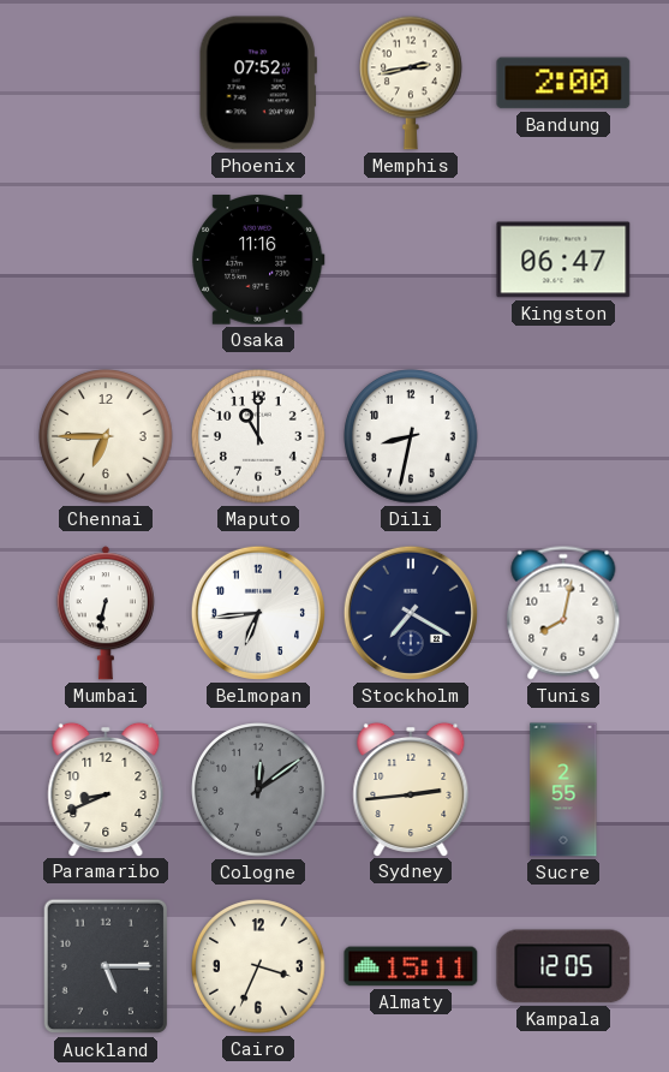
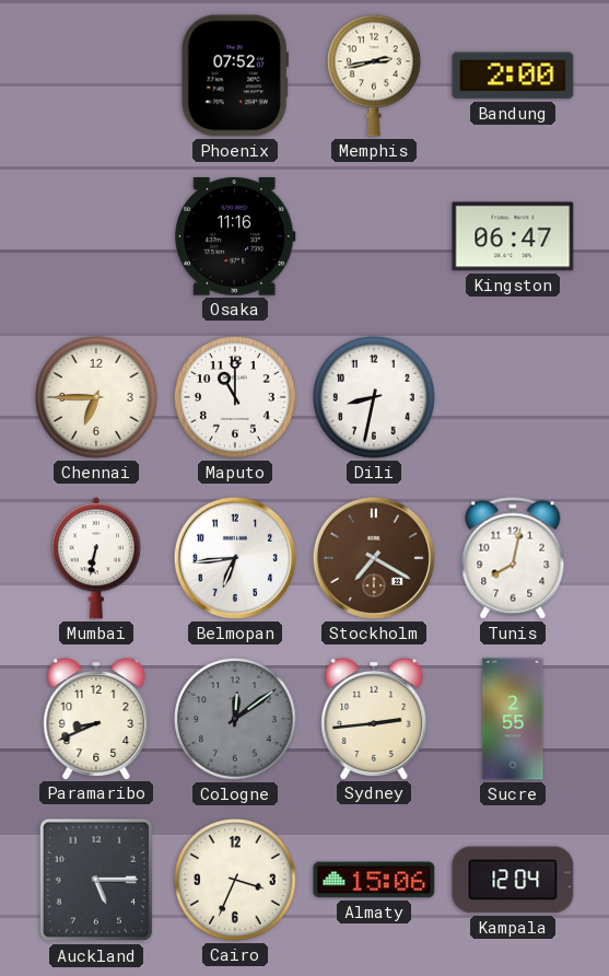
Stockholm dial: navy -> brown
Almaty: 15:11 -> 15:06
Kampala: 12:05 -> 12:04
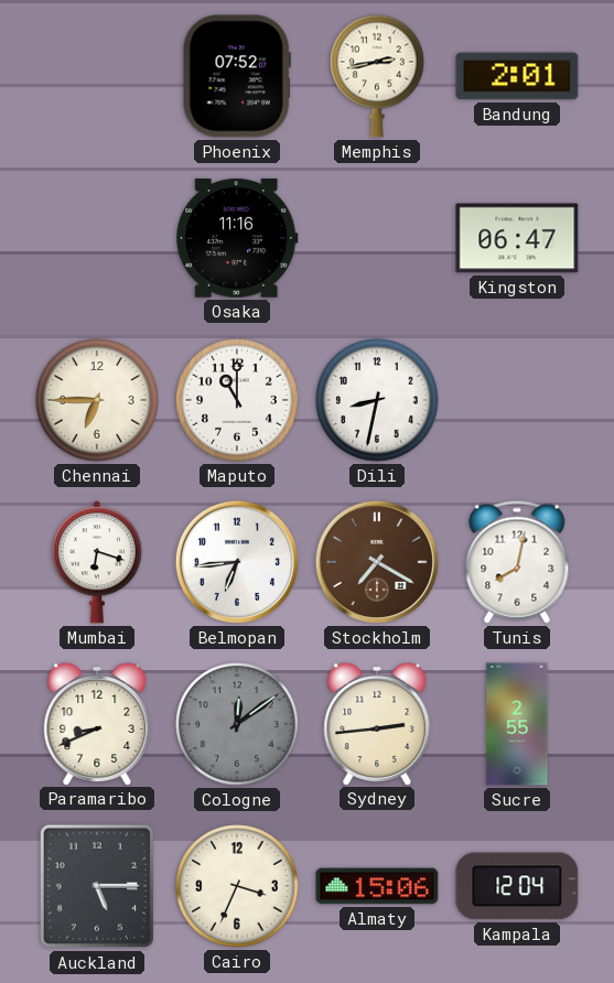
Bandung: 2:00 -> 2:01
Mumbai: 6:32 -> 6:18
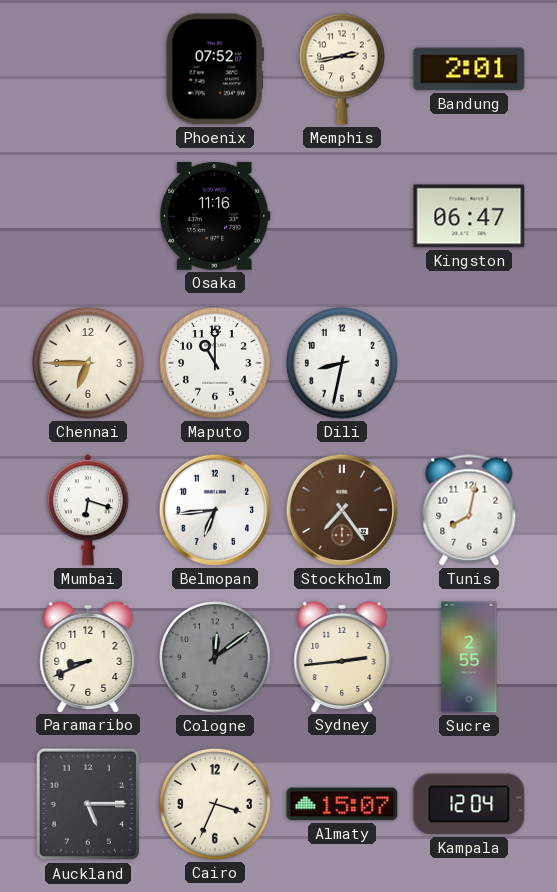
Stockholm: 7:20 -> 7:24
Almaty: 15:06 -> 15:07
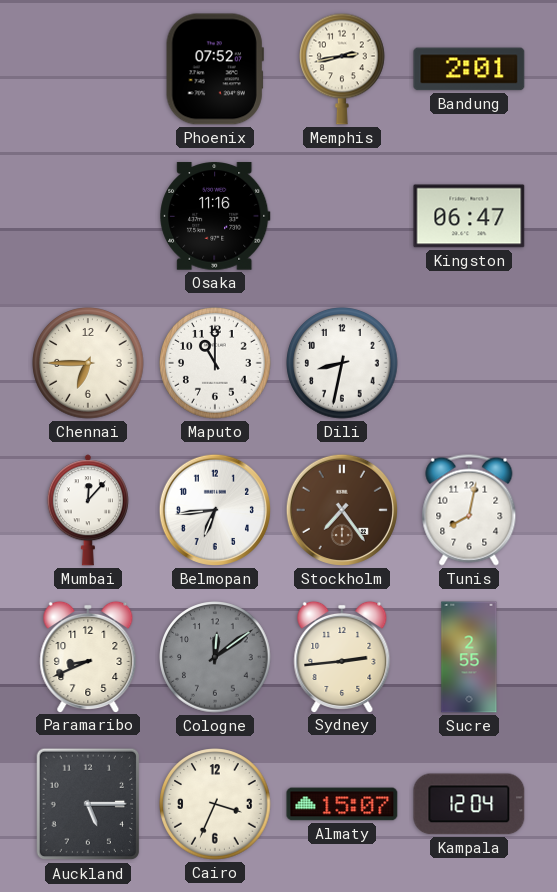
Mumbai: 6:18 -> 12:07
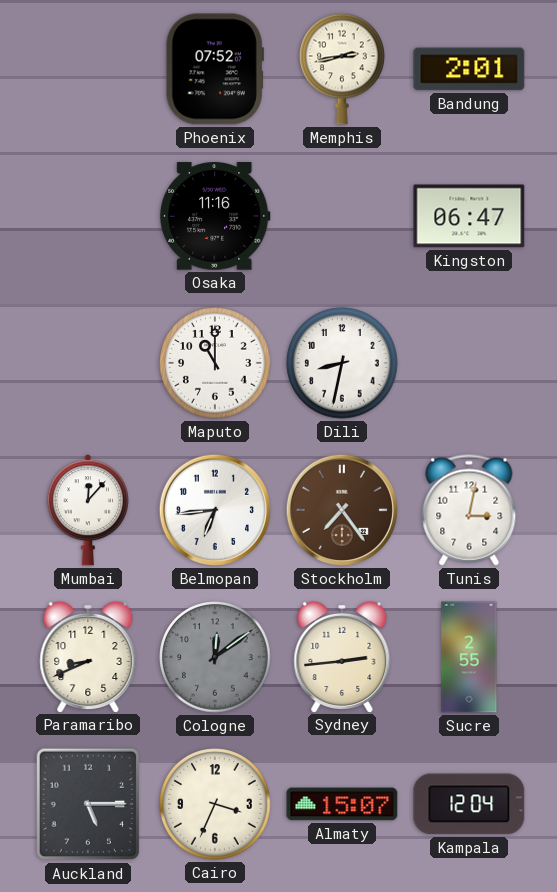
Chennai: 6:45 -> none
Tunis: 8:02 -> 3:02
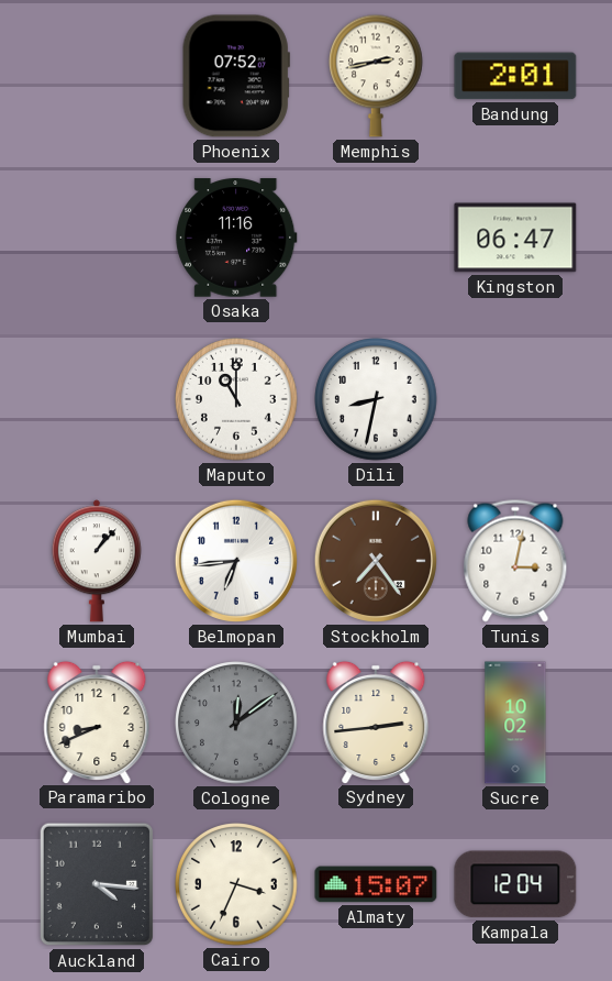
Mumbai: 12:07 -> 1:07
Sucre: 2:55 -> 10:02
Auckland: 5:15 -> 4:16
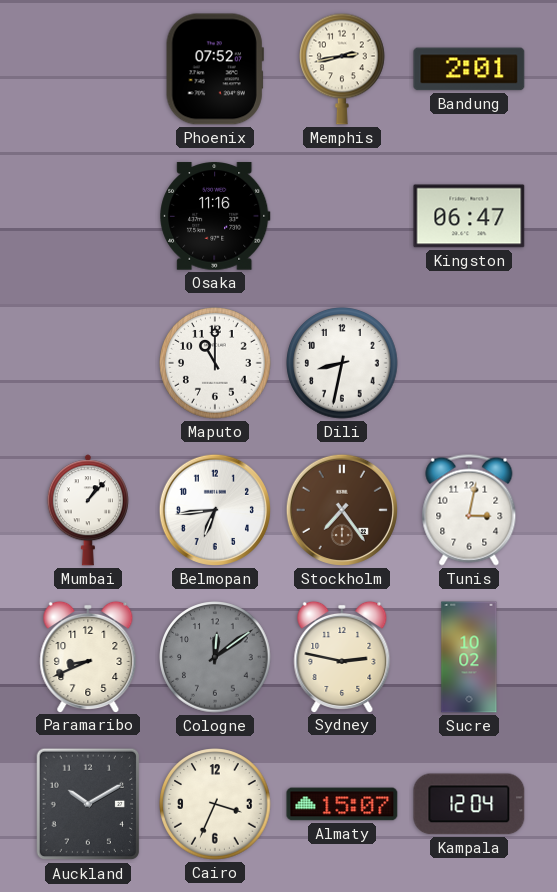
Sydney: 2:44 -> 2:47
Auckland: 4:16 -> 10:10
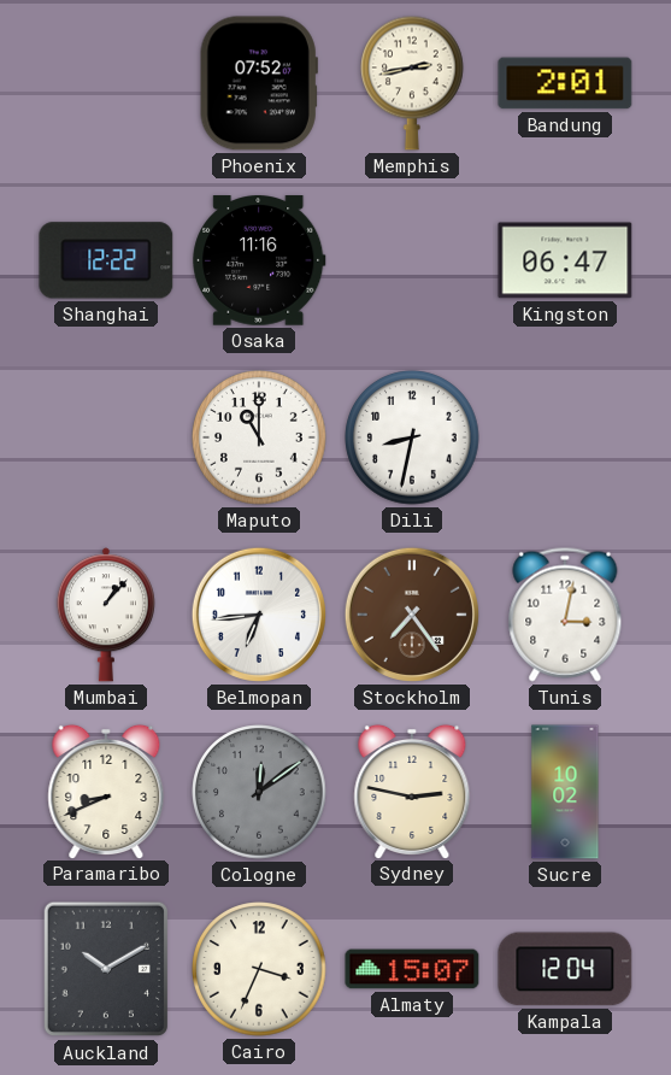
Shanghai: none -> 12:22
